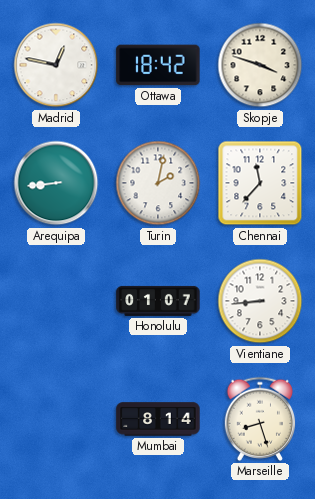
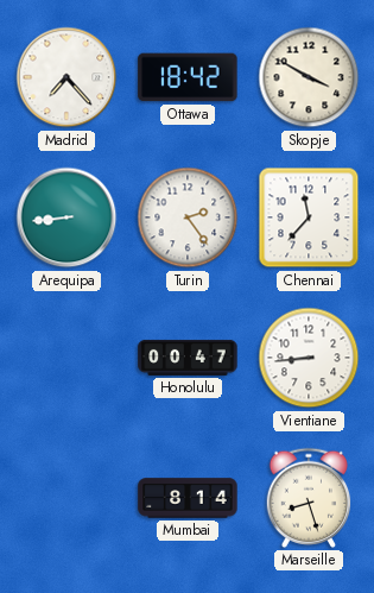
Madrid: 12:47 -> 7:23
Skopje: 3:48 -> 3:50
Turin: 2:02 -> 2:24
Honolulu: 01:07 -> 00:47
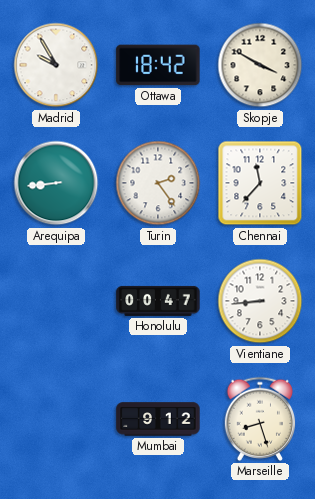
Madrid: 7:23 -> 9:55
Mumbai: 8:14 -> 9:12
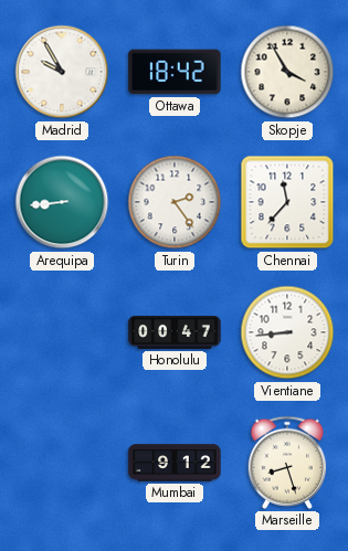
Skopje: 3:50 -> 3:55
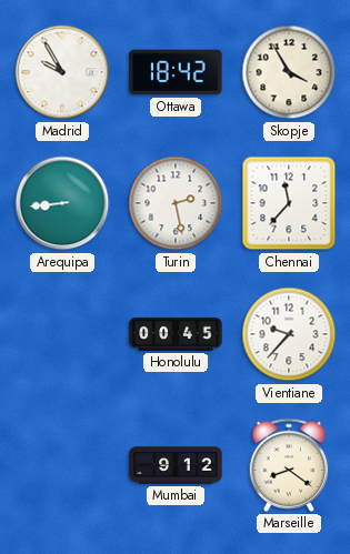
Turin: 2:24 -> 2:28
Honolulu: 00:47 -> 00:45
Vientiane: 8:44 -> 9:37
Marseille: 8:27 -> 8:21
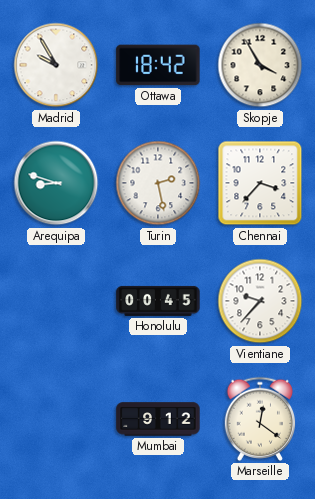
Arequipa: 8:44 -> 8:48
Chennai: 11:37 -> 3:37
Marseille: 8:21 -> 12:21
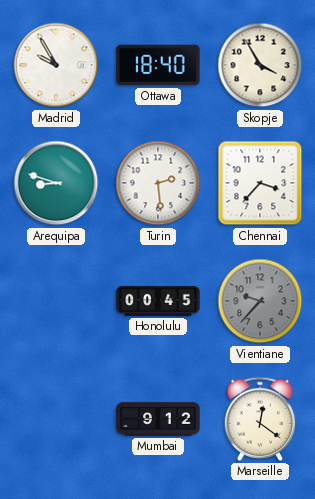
Ottawa: 18:42 -> 18:40
Turin: 2:28 -> 2:29
Vientiane dial: white -> grey
